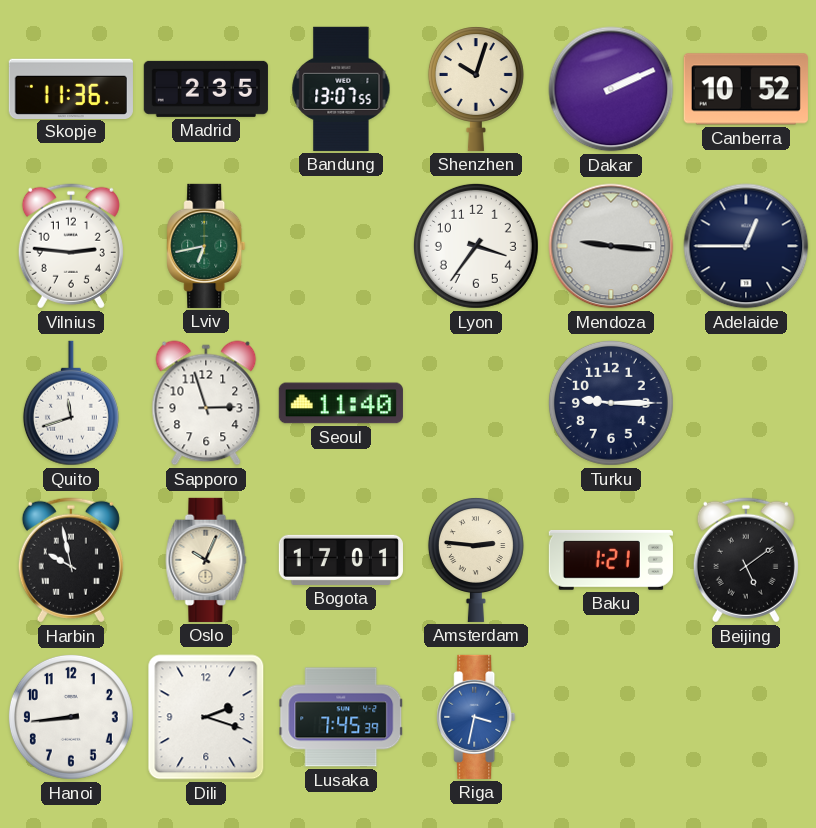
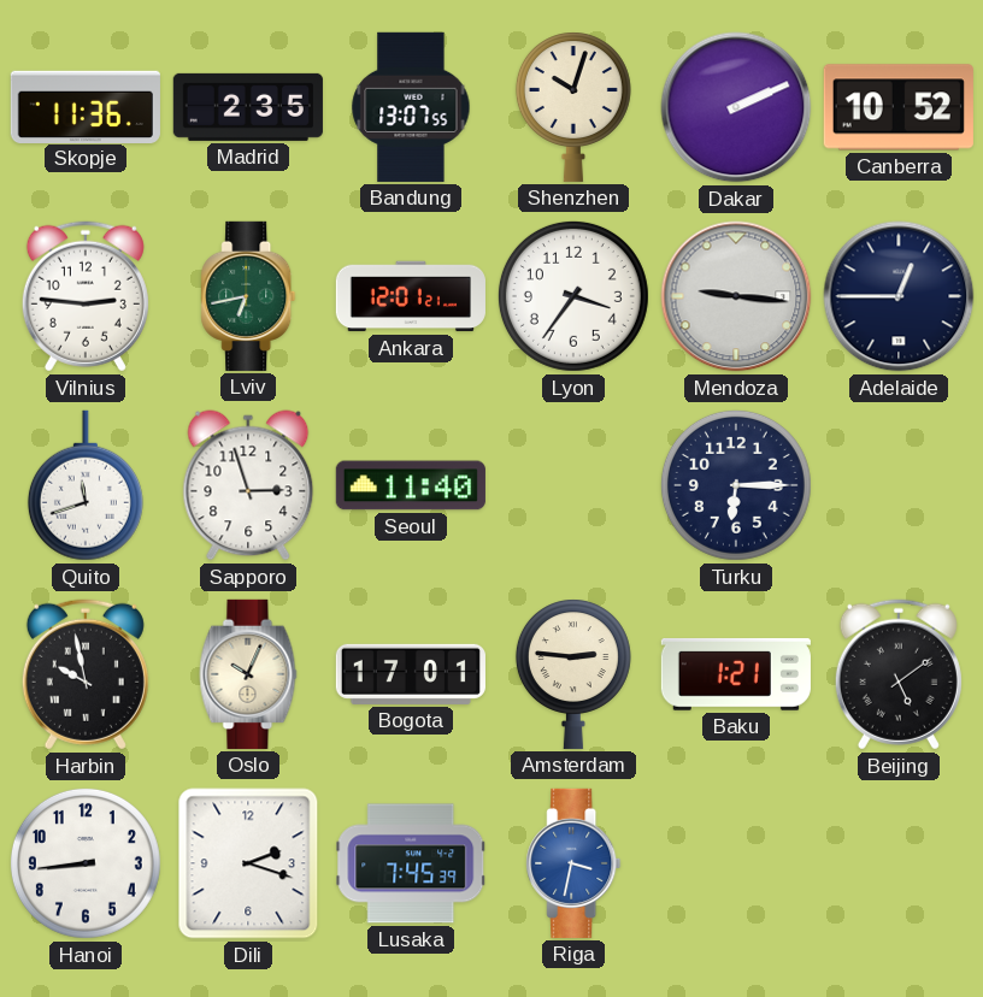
Ankara: none -> 12:01
Turku: 9:15 -> 6:15
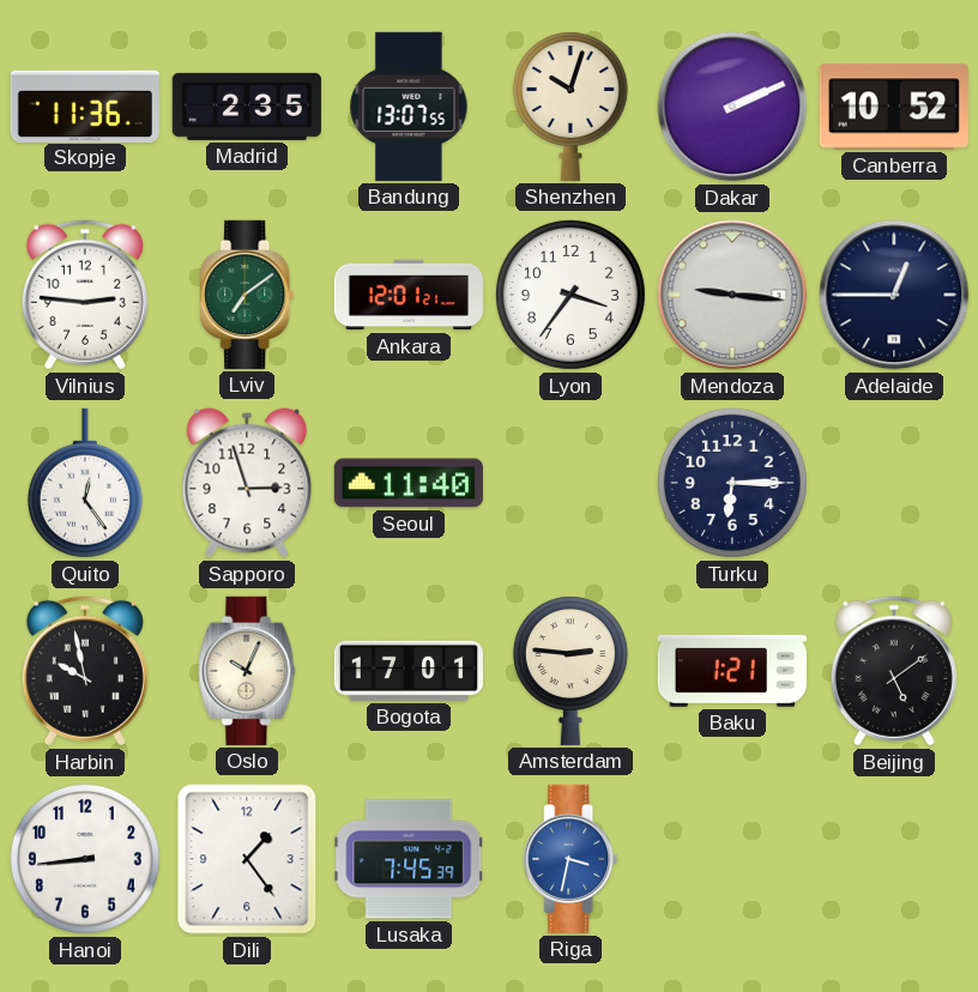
Lviv: 6:43 -> 7:09
Quito: 11:42 -> 12:24
Dili: 2:18 -> 1:24
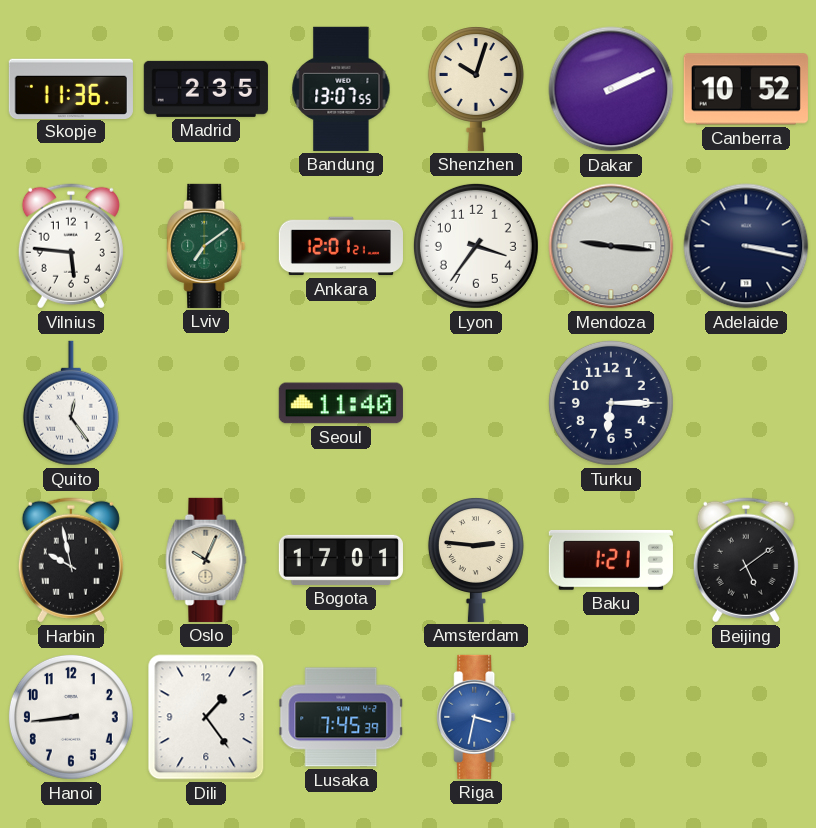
Vilnius: 2:46 -> 5:46
Adelaide: 12:45 -> 3:17
Sapporo: 2:57 -> none
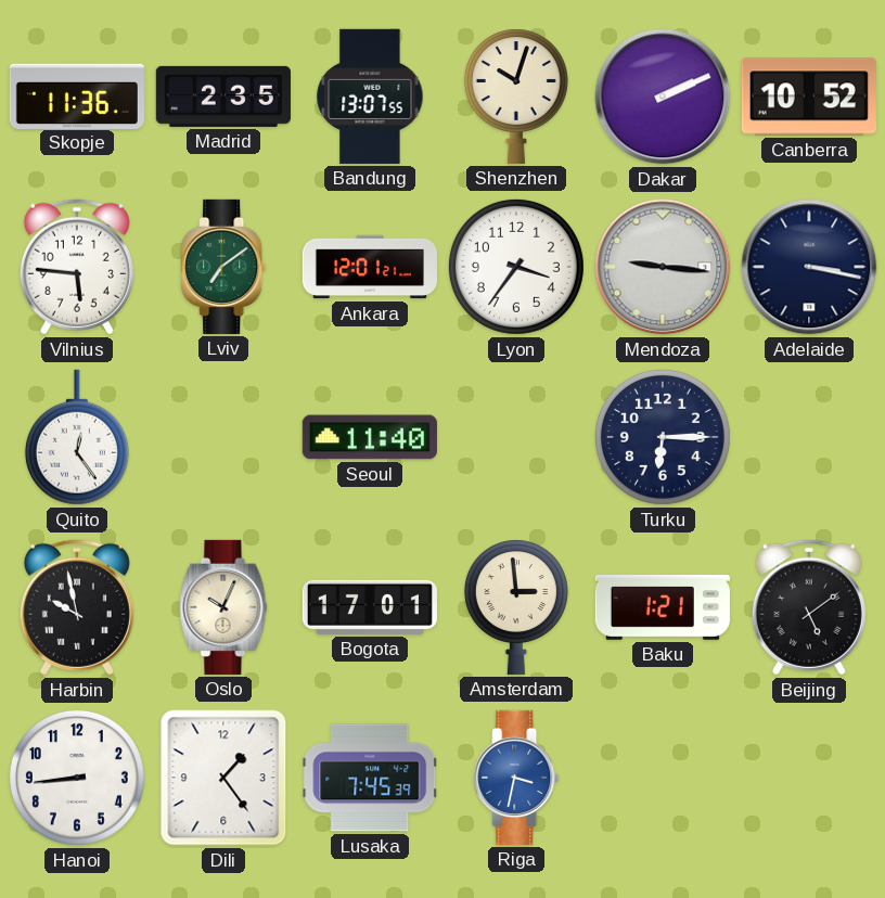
Amsterdam: 2:46 -> 2:59
